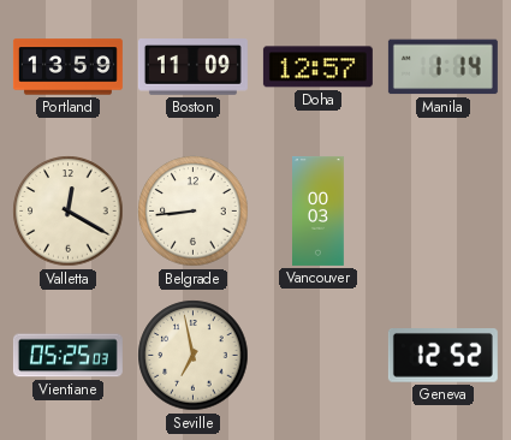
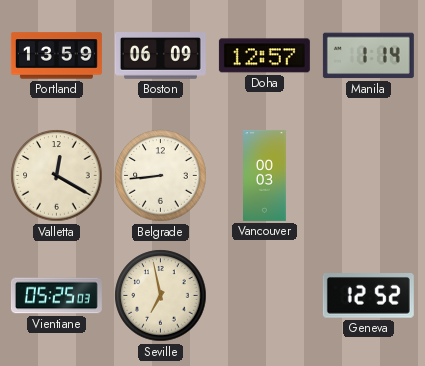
Boston: 11:09 -> 06:09
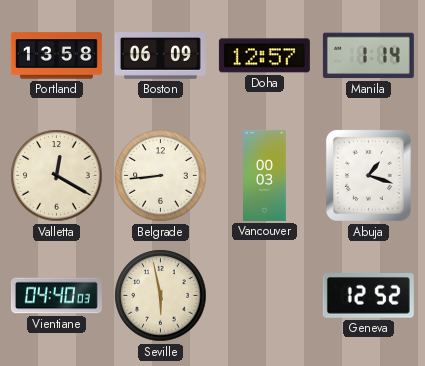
Portland: 13:59 -> 13:58
Abuja: none -> 1:18
Vientiane: 05:25 -> 04:40
Seville: 6:58 -> 5:58
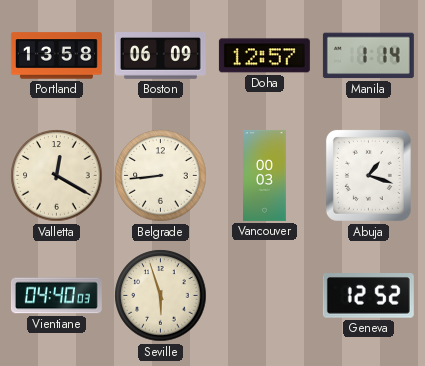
Seville: 5:58 -> 5:57
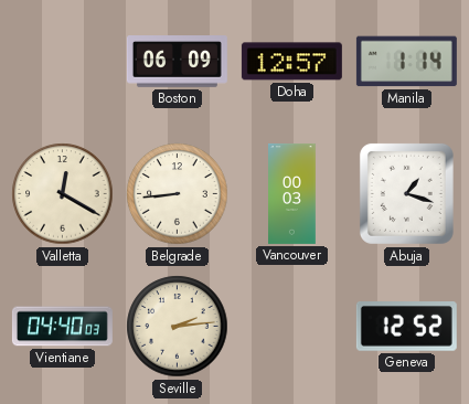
Portland: 13:58 -> none
Seville: 5:57 -> 2:14
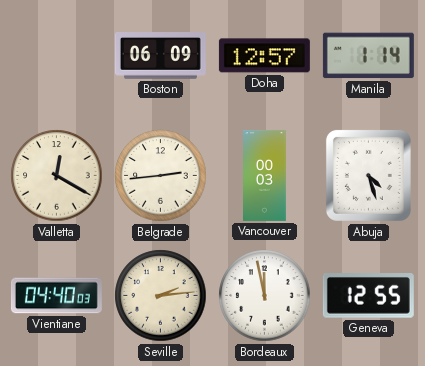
Belgrade: 8:44 -> 2:44
Abuja: 1:18 -> 4:27
Bordeaux: none -> 11:58
Geneva: 12:52 -> 12:55
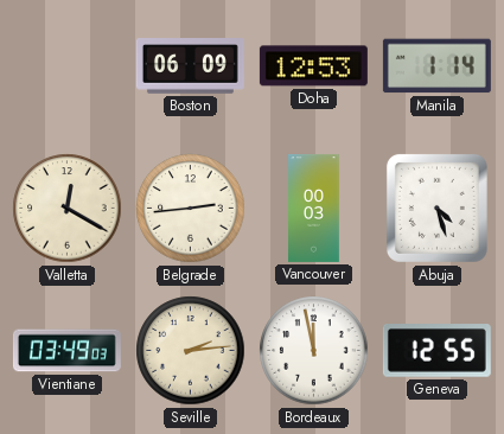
Doha: 12:57 -> 12:53
Vientiane: 04:40 -> 03:49
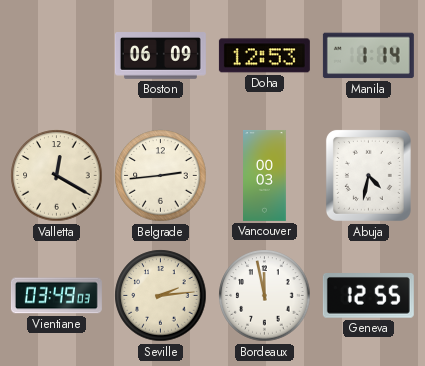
Abuja: 4:27 -> 4:32
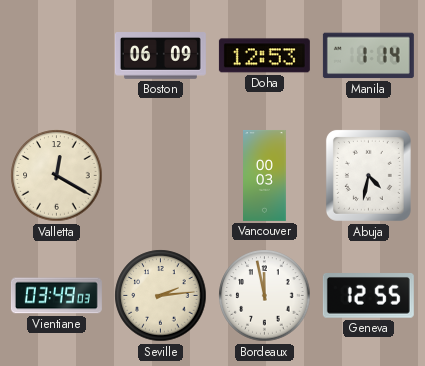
Belgrade: 2:44 -> none
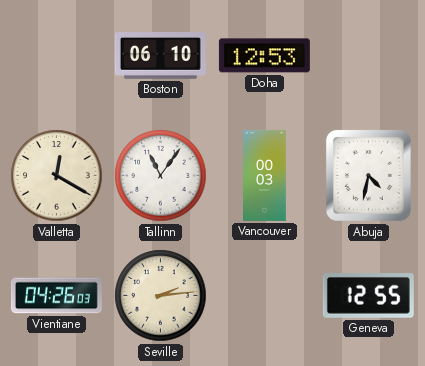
Boston: 06:09 -> 06:10
Manila: 1:14 -> none
Tallinn: none -> 11:06
Vientiane: 03:49 -> 04:26
Bordeaux: 11:58 -> none
